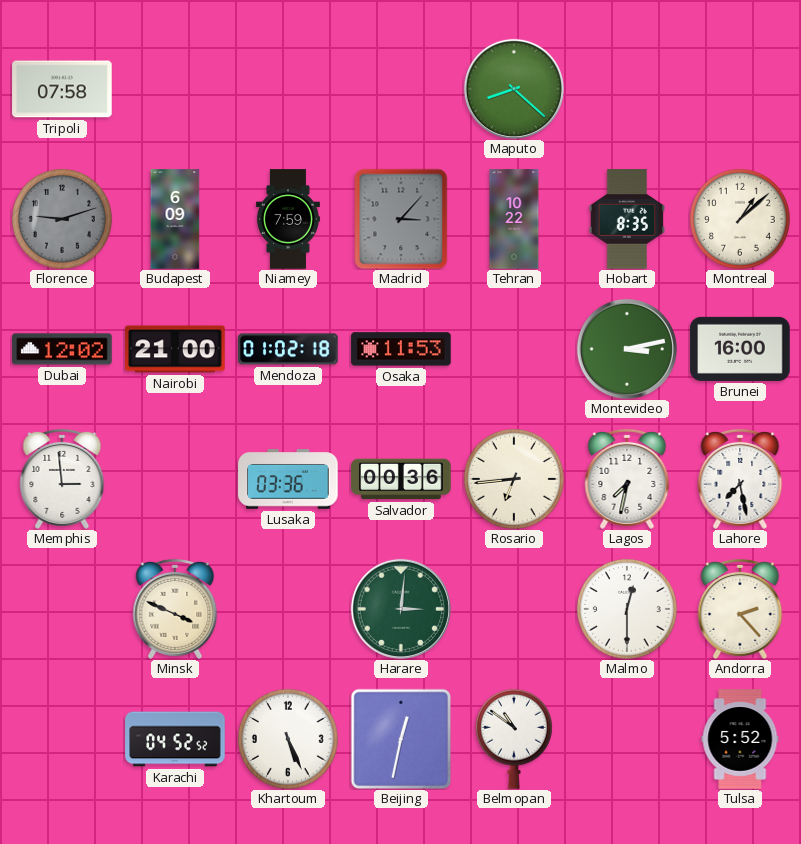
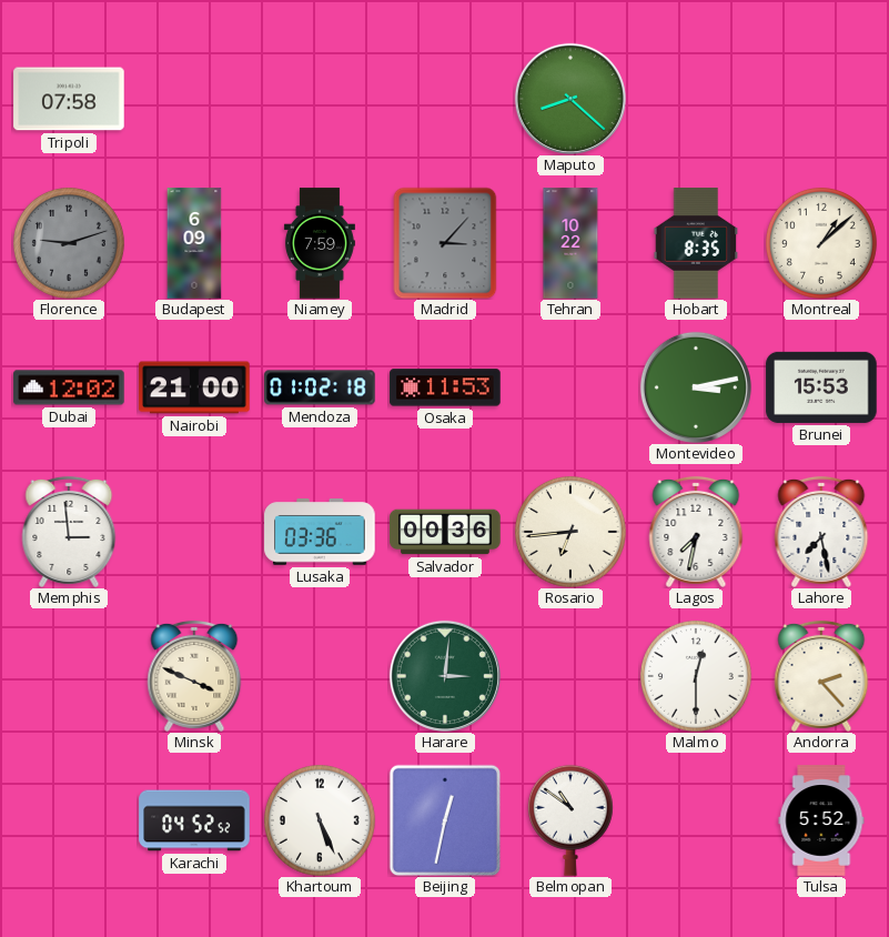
Brunei: 16:00 -> 15:53
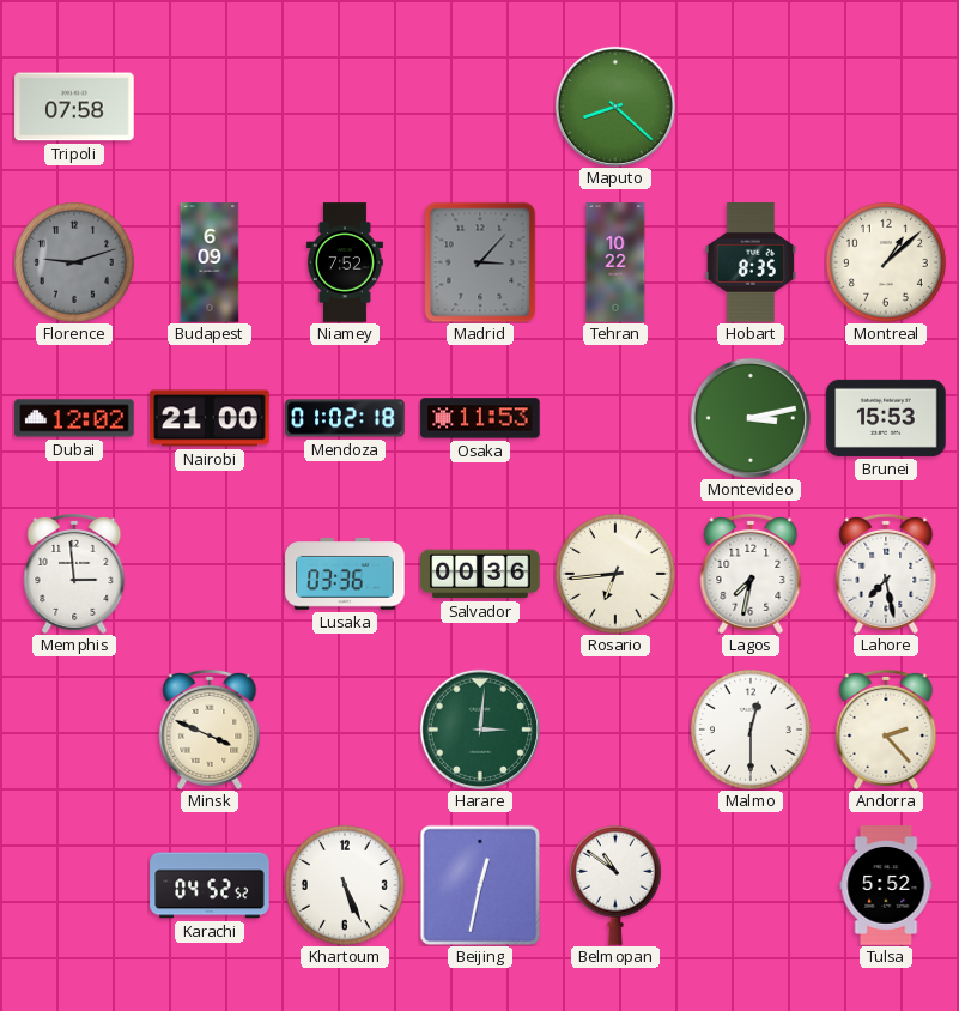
Niamey: 7:59 -> 7:52
